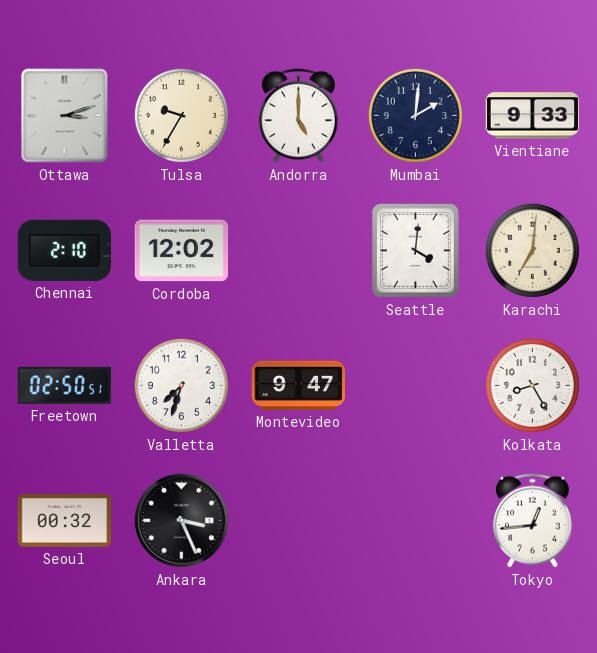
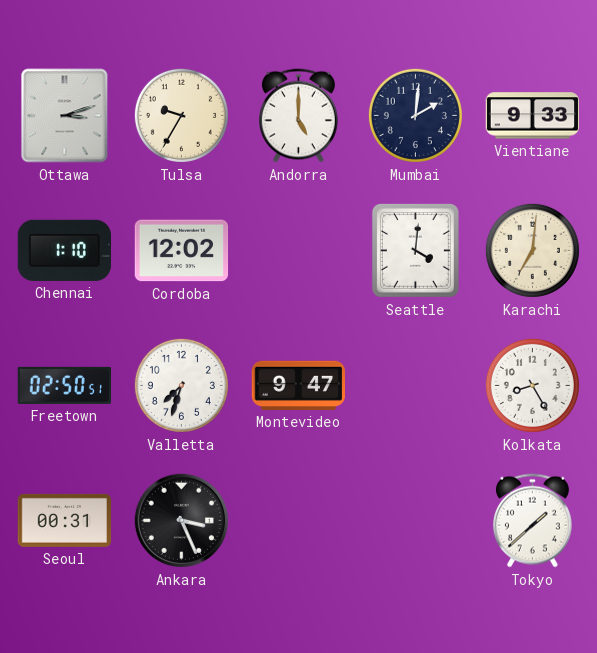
Chennai: 2:10 -> 1:10
Seoul: 00:32 -> 00:31
Tokyo: 12:44 -> 1:38
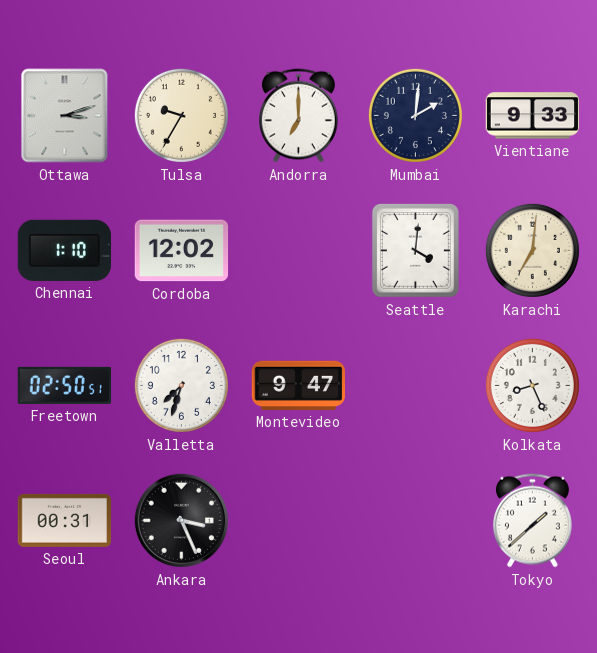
Andorra: 5:00 -> 7:00
Kolkata: 8:25 -> 8:26
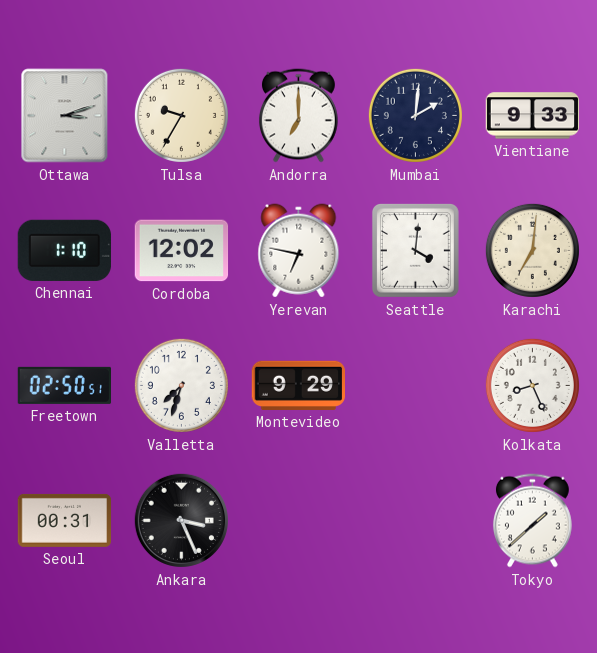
Yerevan: none -> 6:47
Montevideo: 9:47 -> 9:29
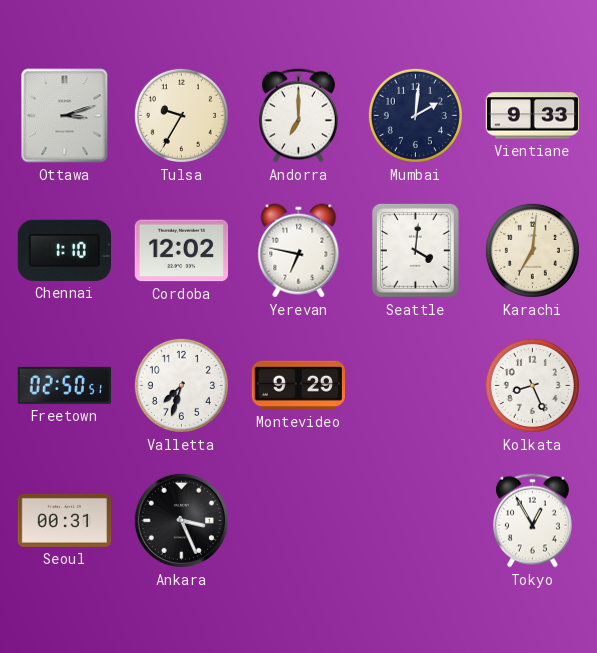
Tokyo: 1:38 -> 12:55
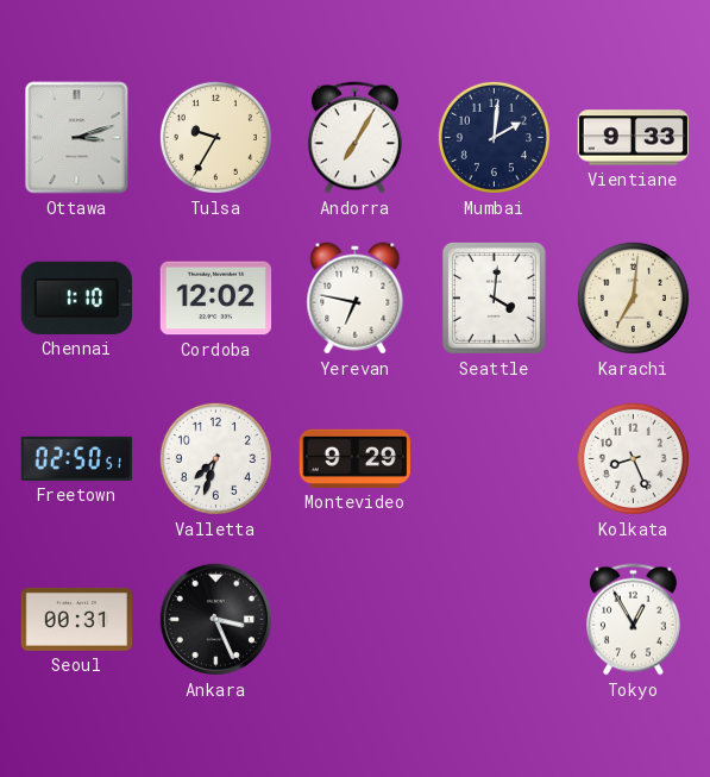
Andorra: 7:00 -> 7:05
